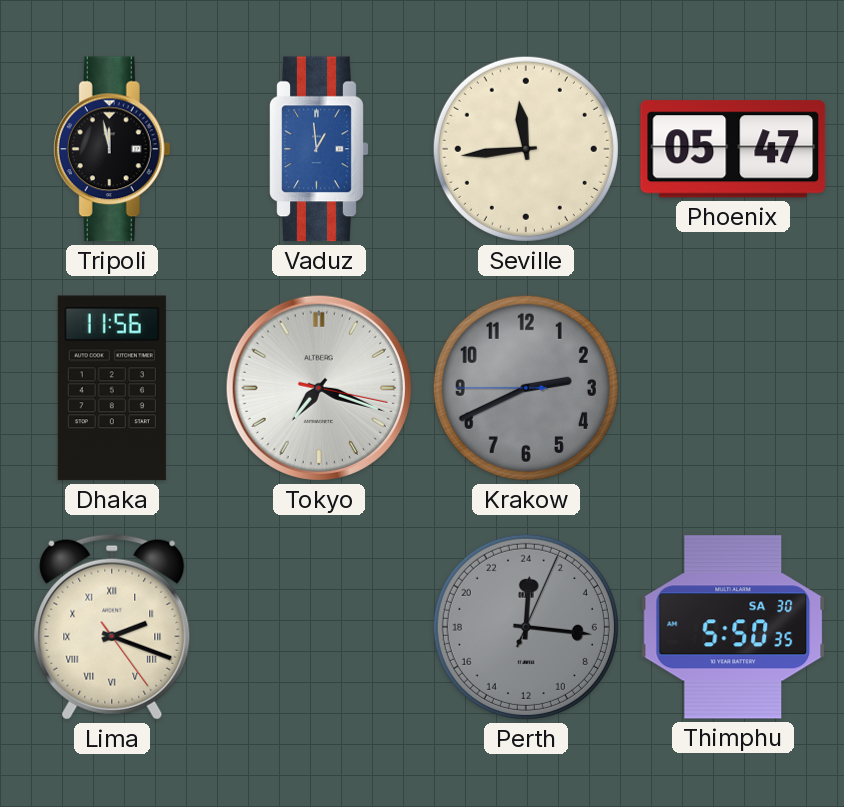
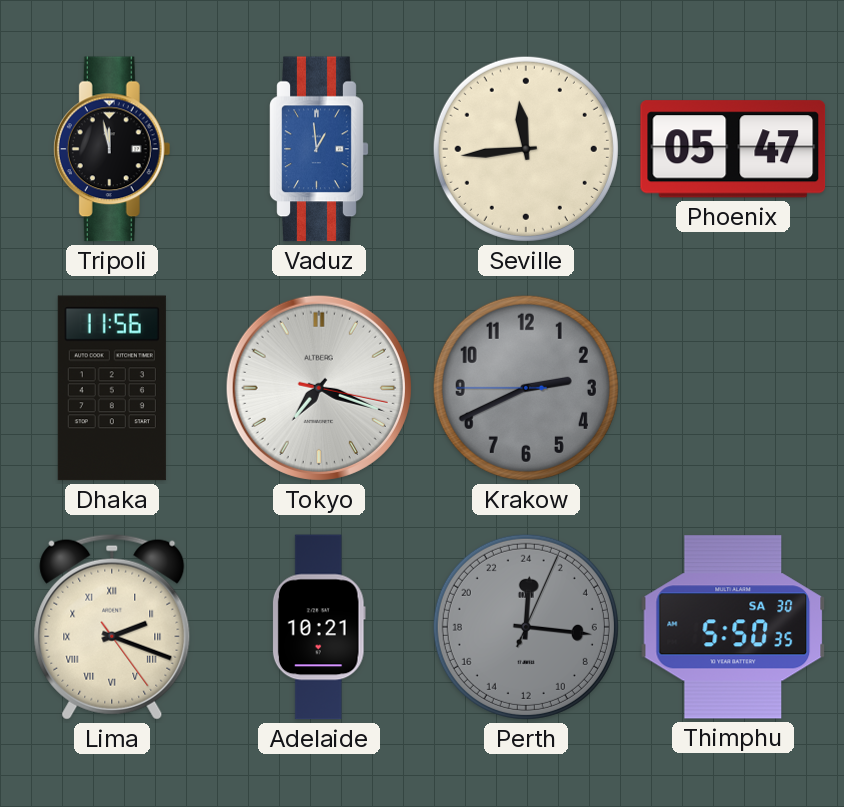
Adelaide: none -> 10:21
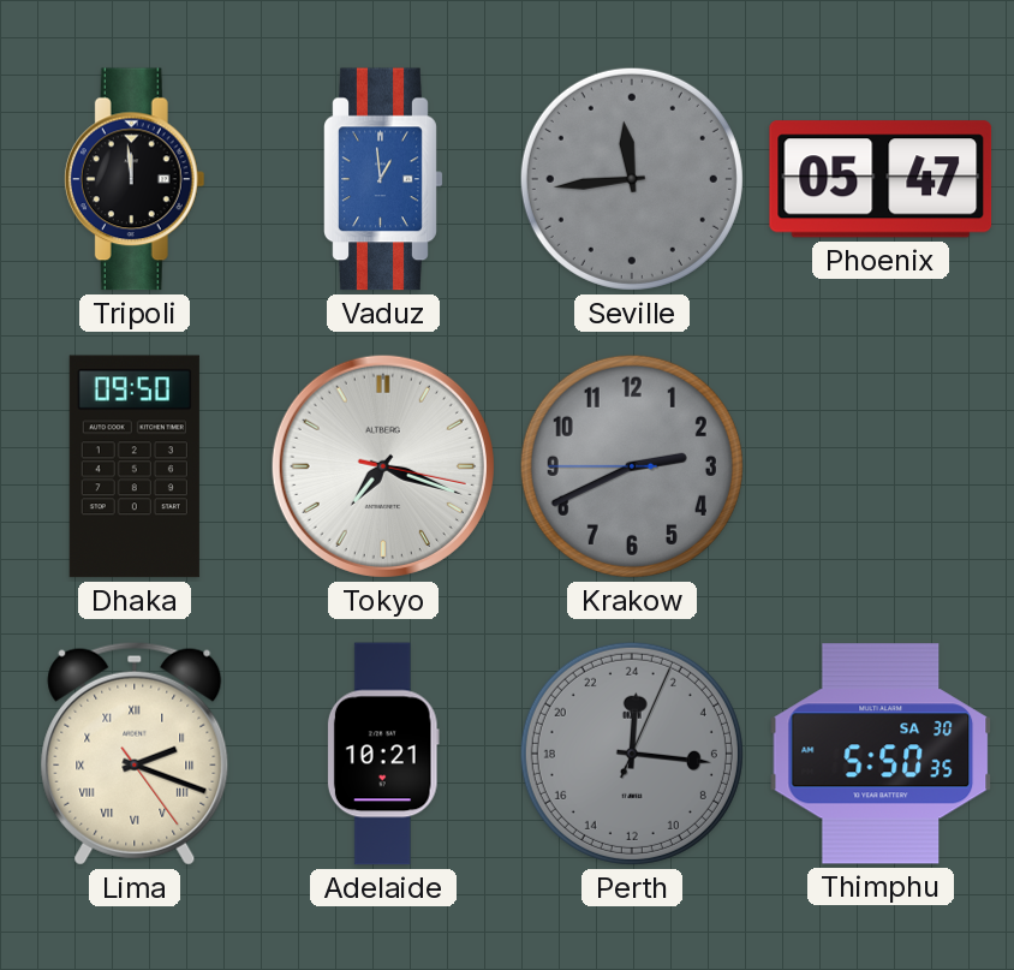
Tripoli: 11:58 -> 11:59
Seville dial: cream -> grey
Dhaka: 11:56 -> 09:50
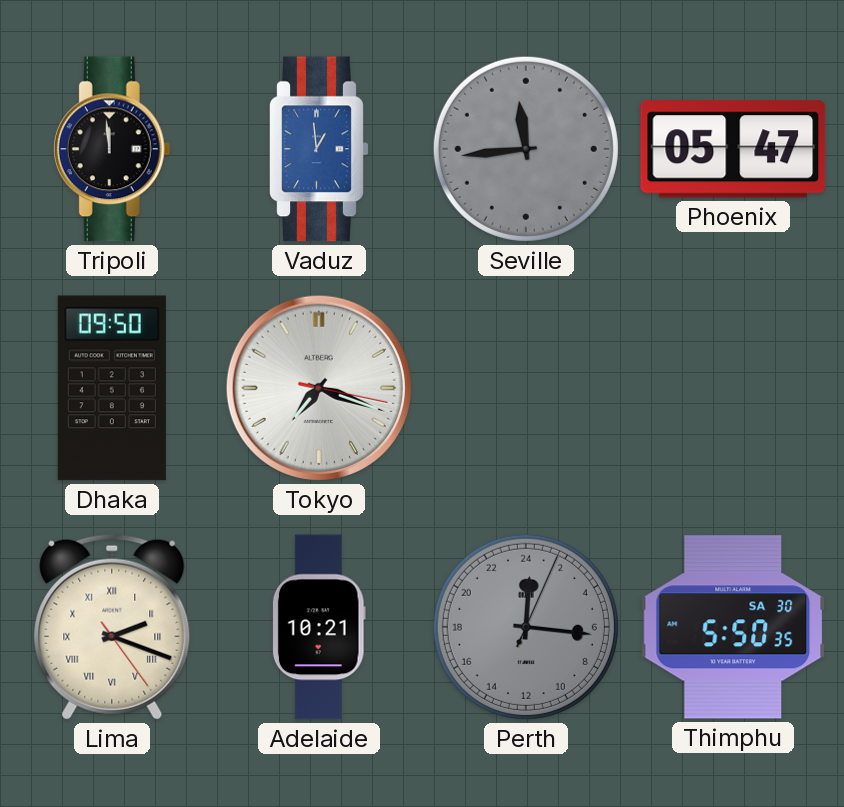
Krakow: 2:40 -> none
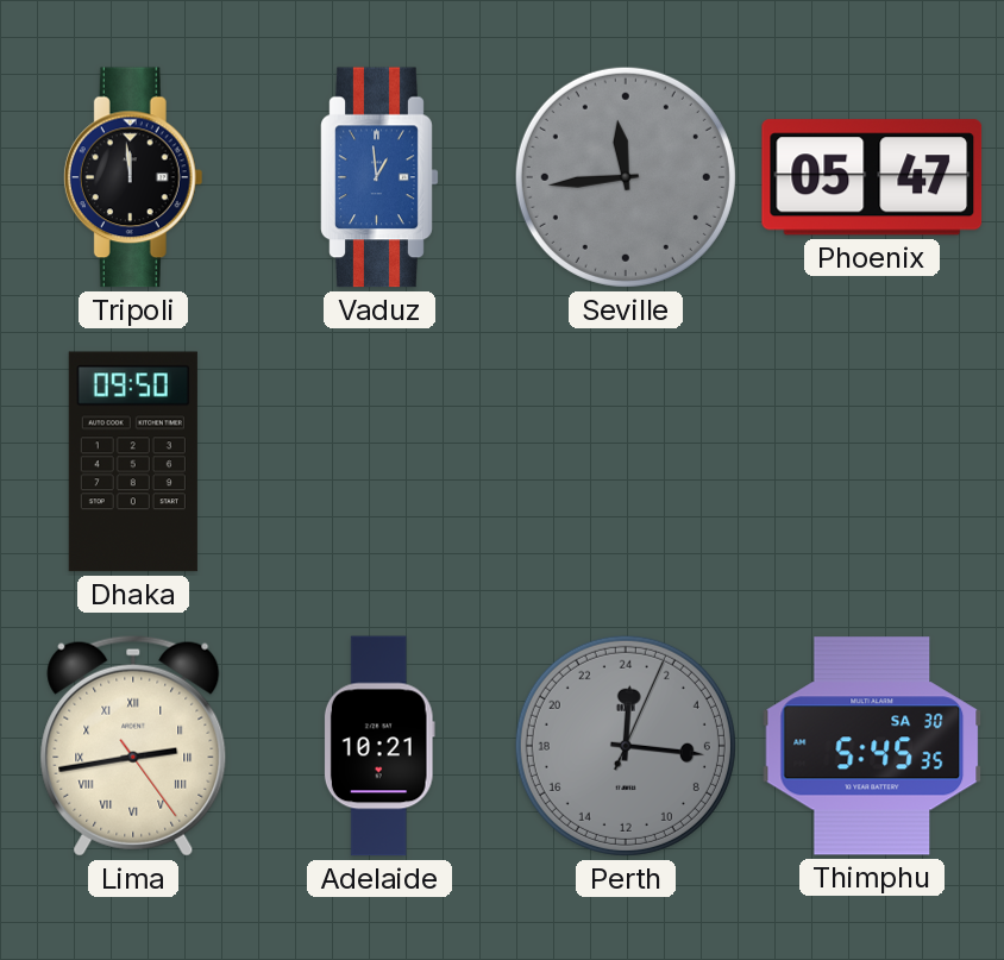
Tokyo: 7:18 -> none
Lima: 2:18 -> 2:43
Thimphu: 5:50 -> 5:45
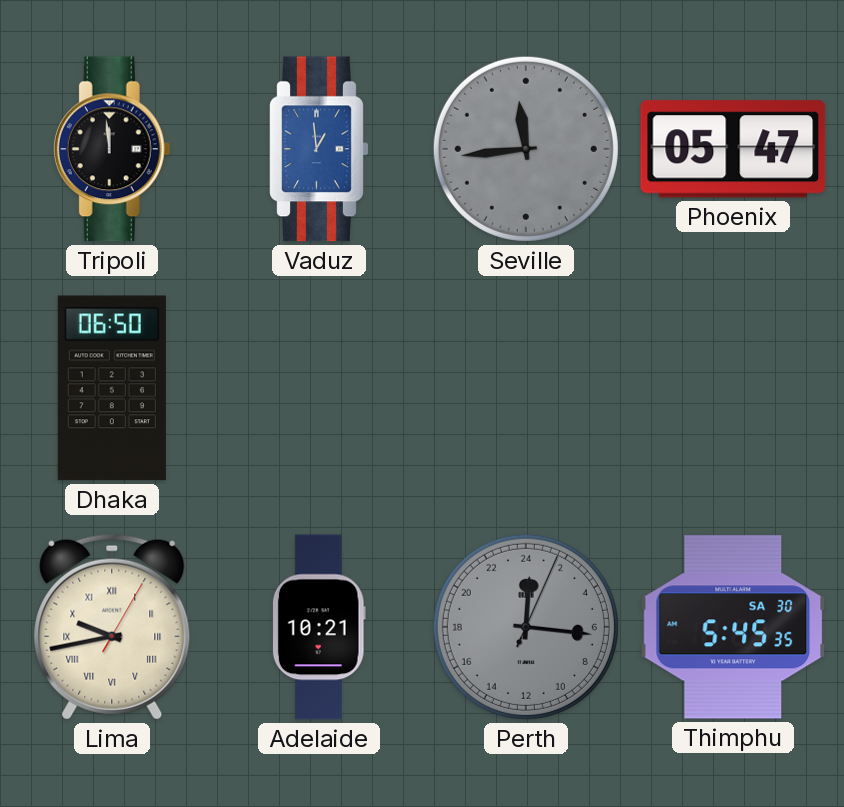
Dhaka: 09:50 -> 06:50
Lima: 2:43 -> 9:43
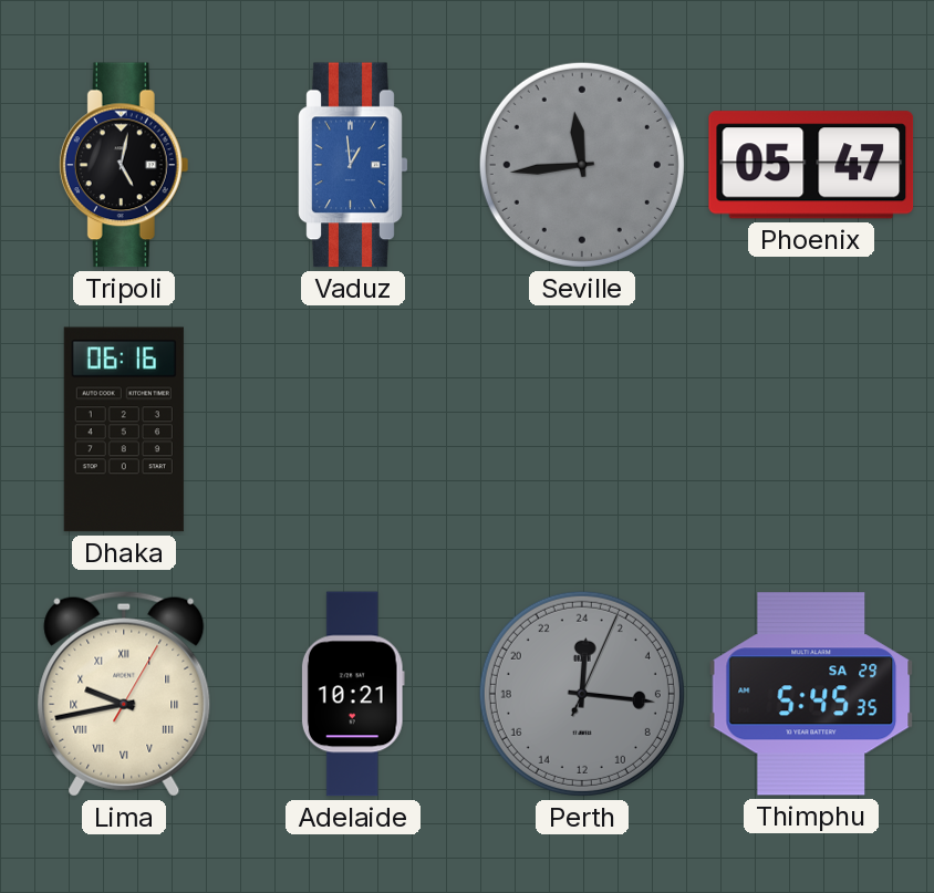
Tripoli: 11:59 -> 5:02
Dhaka: 06:50 -> 06:16
Thimphu date: SA 30 -> SA 29
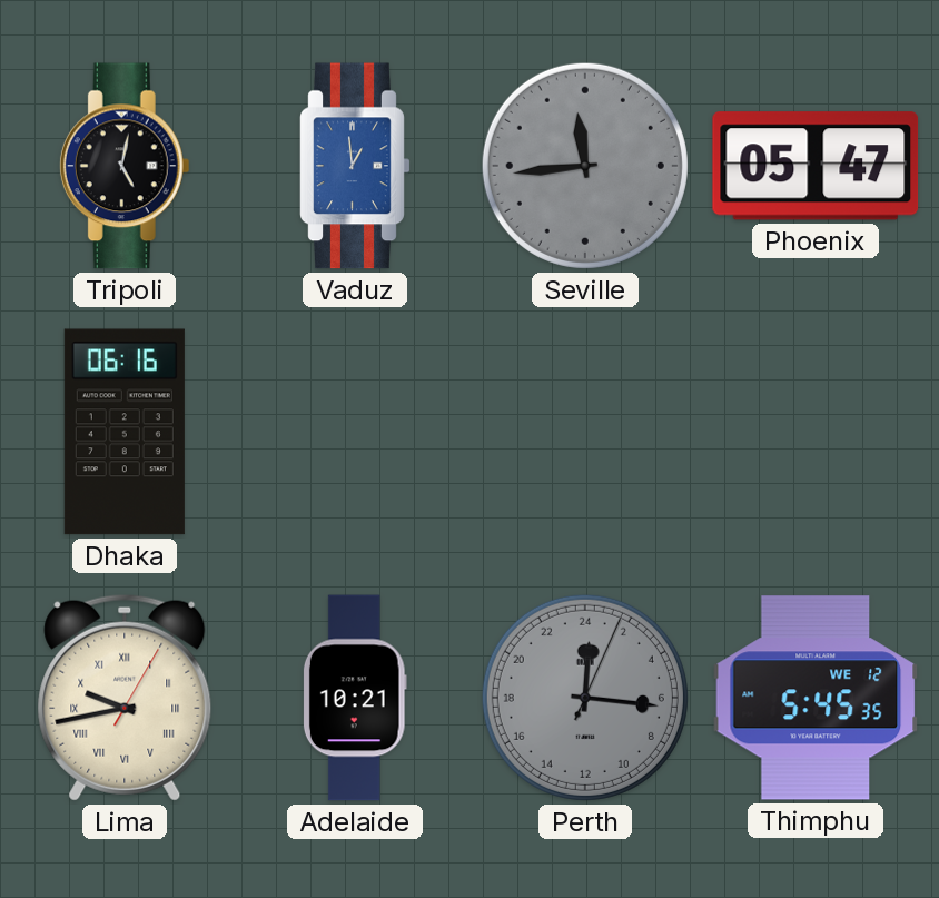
Thimphu date: SA 29 -> WE 12
